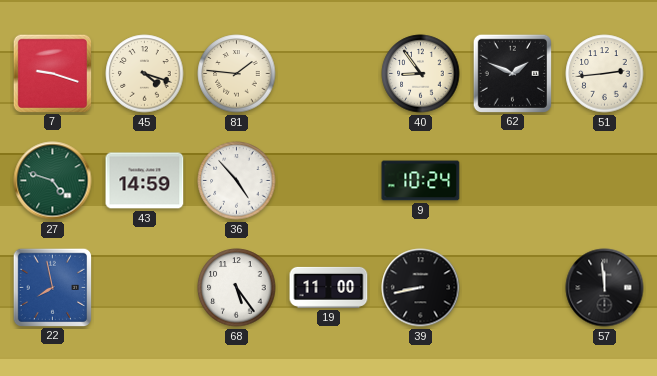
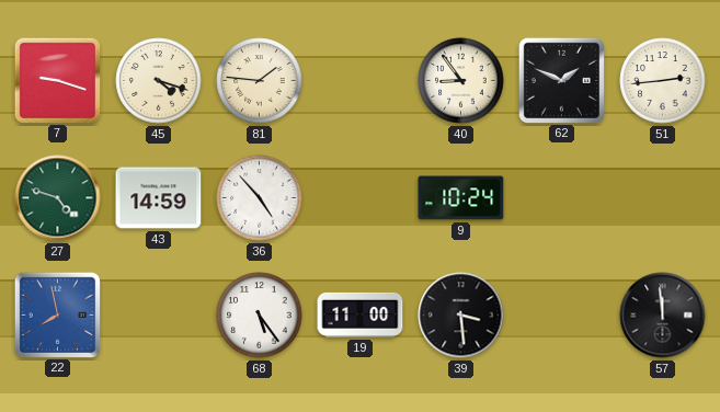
39: 8:43 -> 3:29
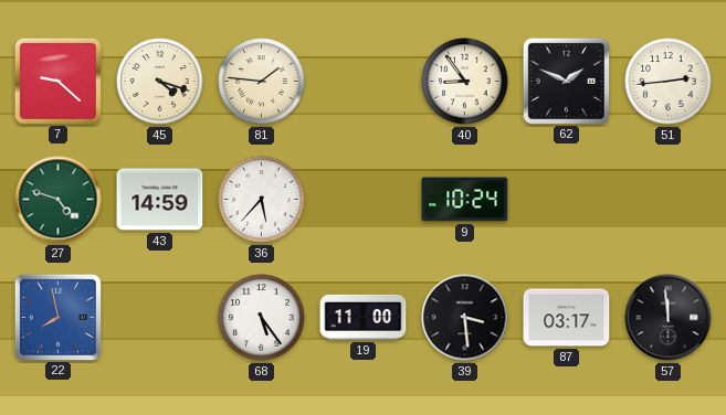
7: 9:18 -> 9:22
36: 4:53 -> 5:37
87: none -> 03:17
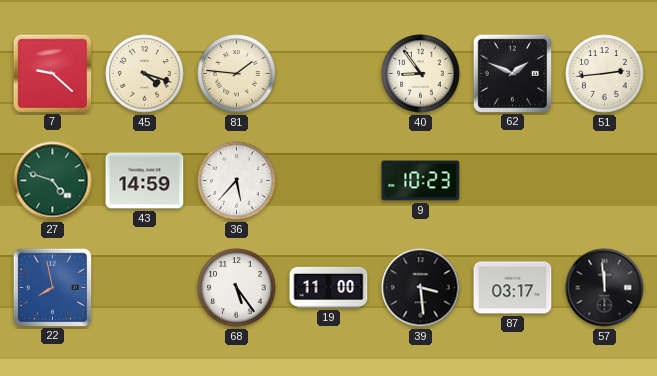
9: 10:24 -> 10:23
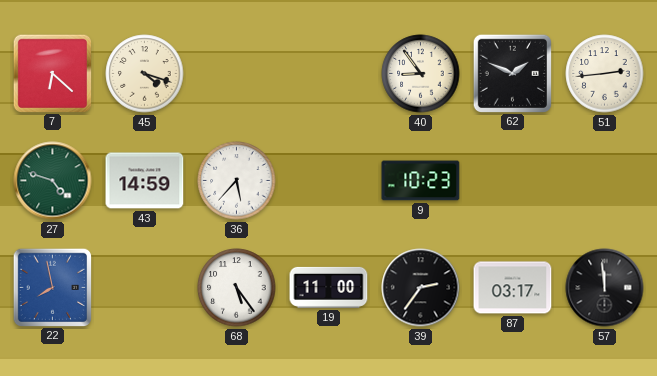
7: 9:22 -> 6:22
81: 1:46 -> none
39: 3:29 -> 2:36
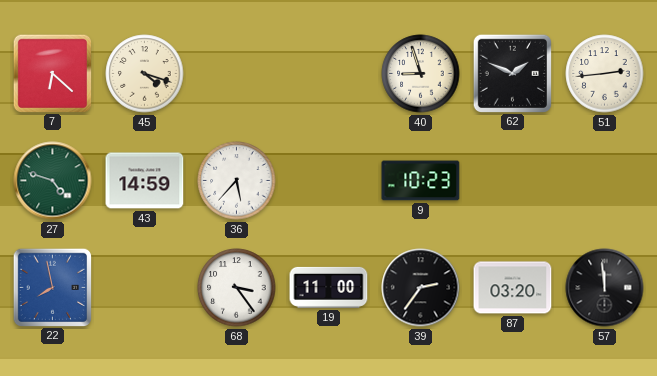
40: 8:54 -> 8:57
68: 5:24 -> 3:24
87: 03:17 -> 03:20
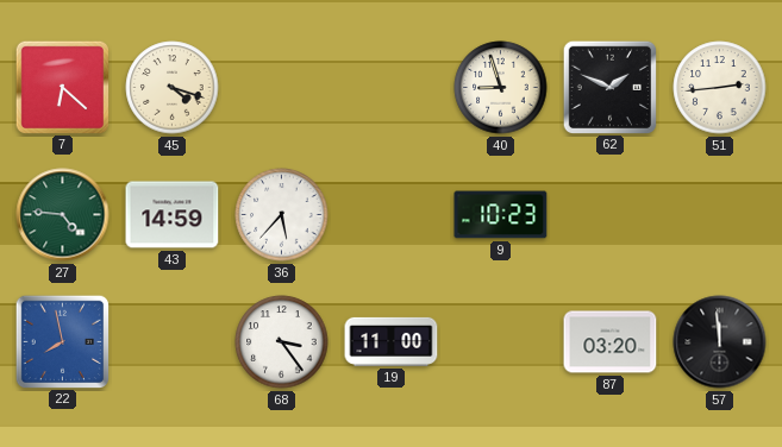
27: 4:48 -> 4:46
39: 2:36 -> none
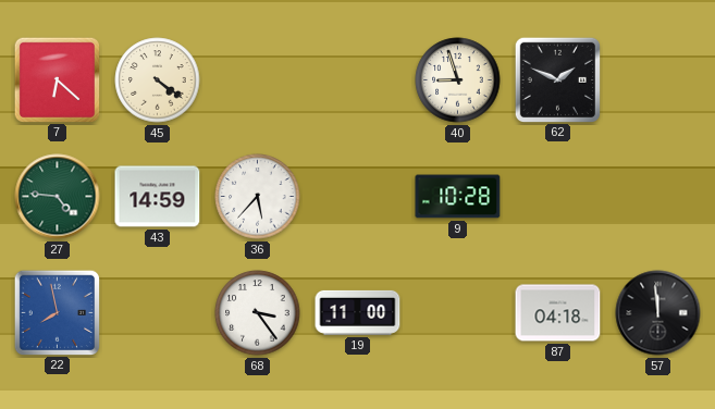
45: 4:18 -> 4:21
51: 2:44 -> none
9: 10:23 -> 10:28
87: 03:20 -> 04:18
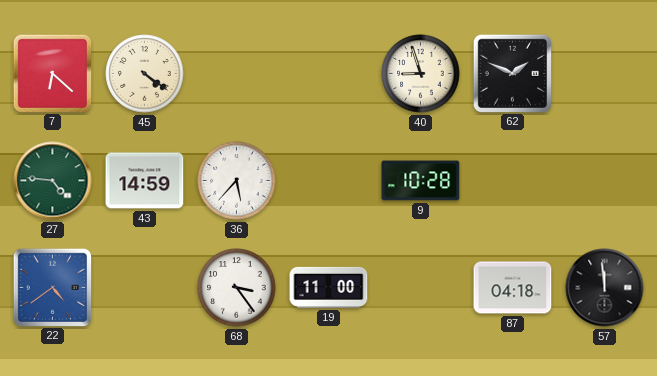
22: 7:58 -> 4:39
